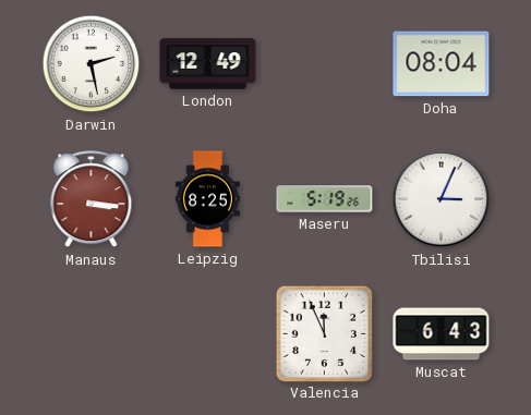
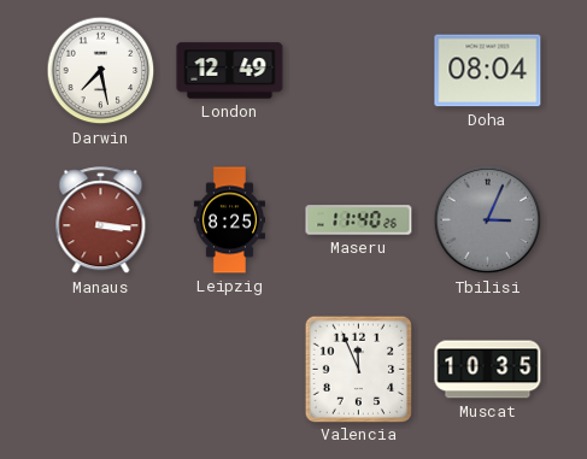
Darwin: 2:28 -> 7:28
Maseru: 5:19 -> 11:40
Tbilisi dial: white -> grey
Muscat: 6:43 -> 10:35
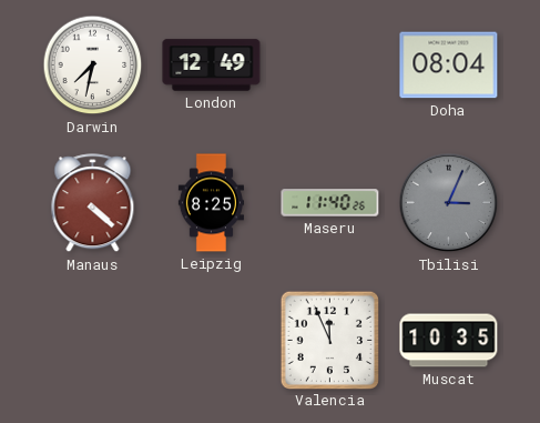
Darwin: 7:28 -> 7:32
Manaus: 3:16 -> 4:22
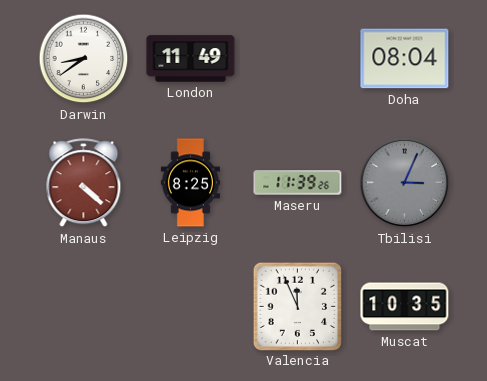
Darwin: 7:32 -> 8:39
London: 12:49 -> 11:49
Maseru: 11:40 -> 11:39
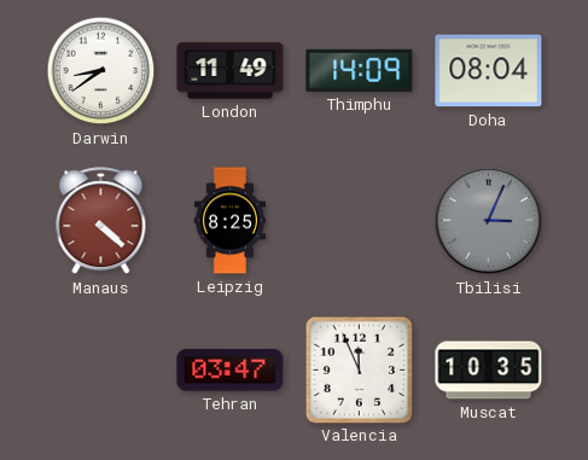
Thimphu: none -> 14:09
Maseru: 11:39 -> none
Tehran: none -> 03:47
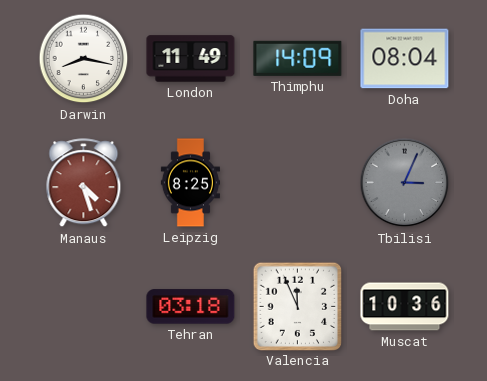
Darwin: 8:39 -> 8:17
Manaus: 4:22 -> 4:27
Tehran: 03:47 -> 03:18
Muscat: 10:35 -> 10:36
